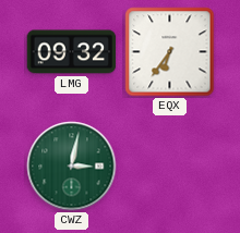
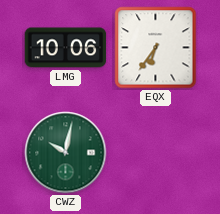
LMG: 09:32 -> 10:06
CWZ: 3:02 -> 10:02
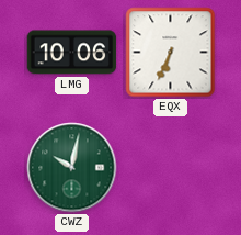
EQX: 6:36 -> 6:34
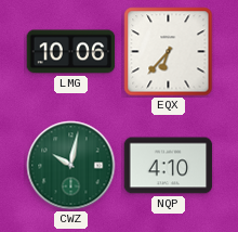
EQX: 6:34 -> 6:37
NQP: none -> 4:10
